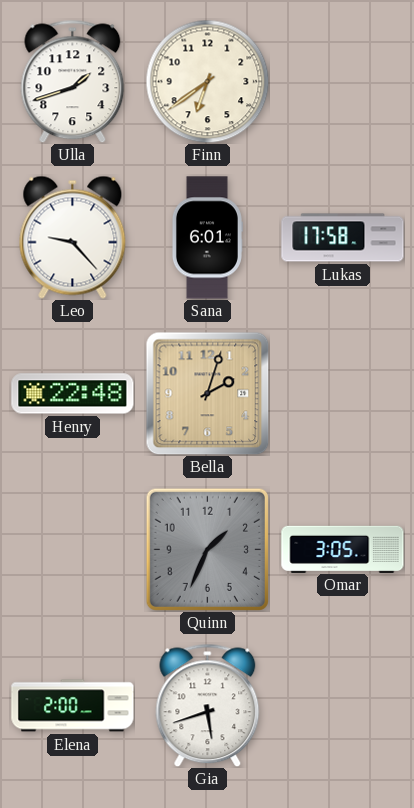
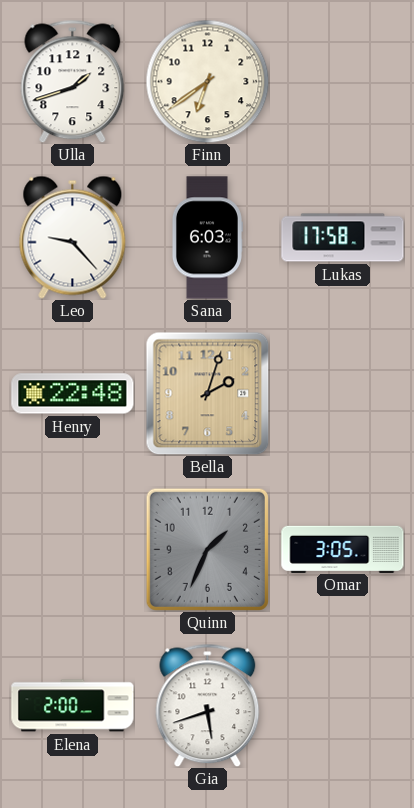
Sana: 6:01 -> 6:03
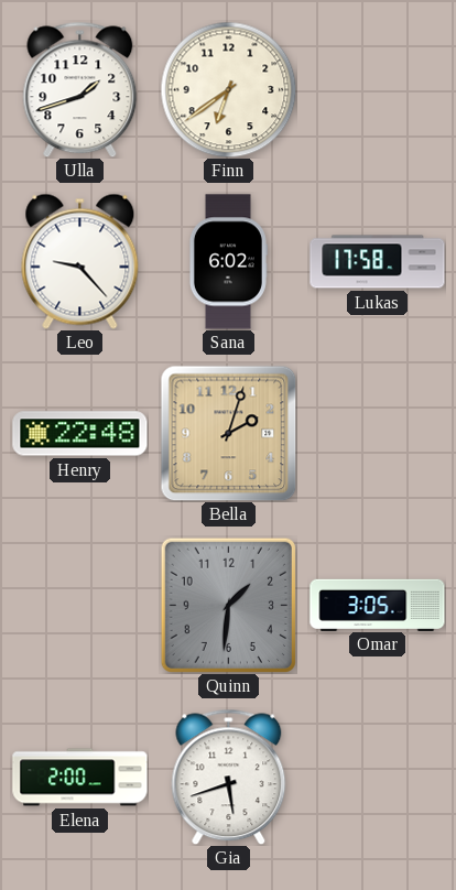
Sana: 6:03 -> 6:02
Quinn: 1:34 -> 1:31
